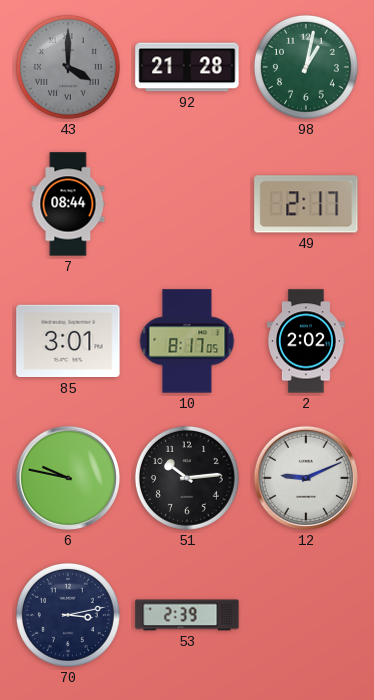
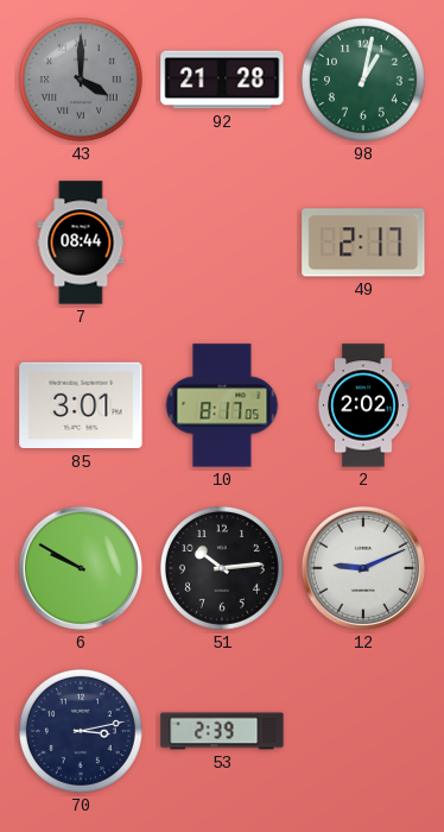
6: 9:47 -> 9:50
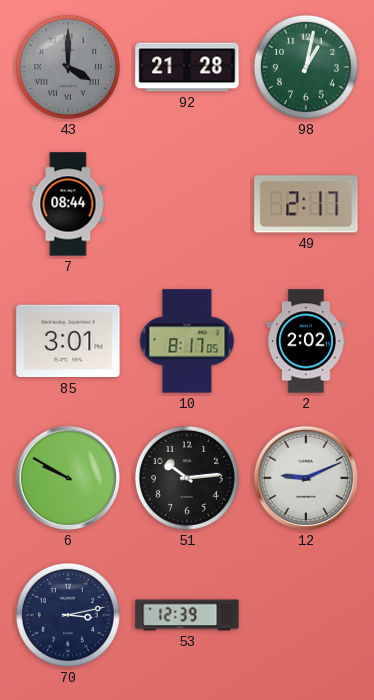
53: 2:39 -> 12:39
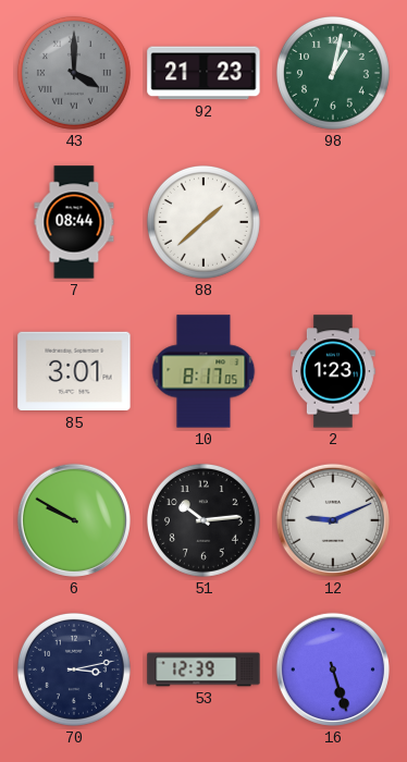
92: 21:28 -> 21:23
88: none -> 1:38
49: 2:17 -> none
2: 2:02 -> 1:23
16: none -> 5:27
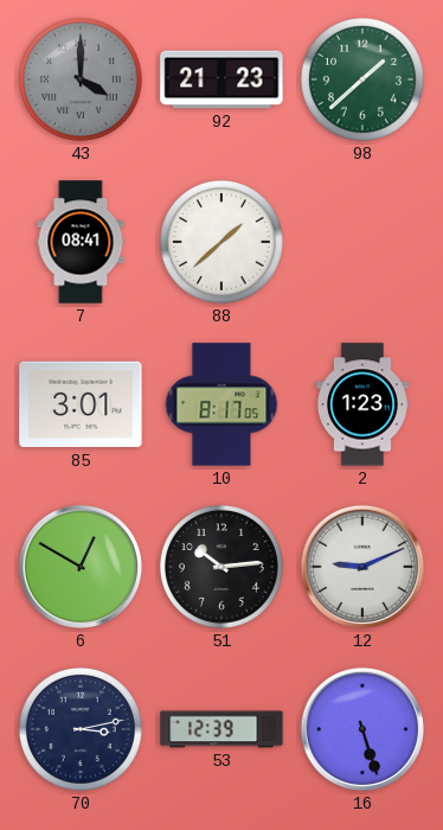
98: 1:02 -> 1:38
7: 08:44 -> 08:41
6: 9:50 -> 12:50
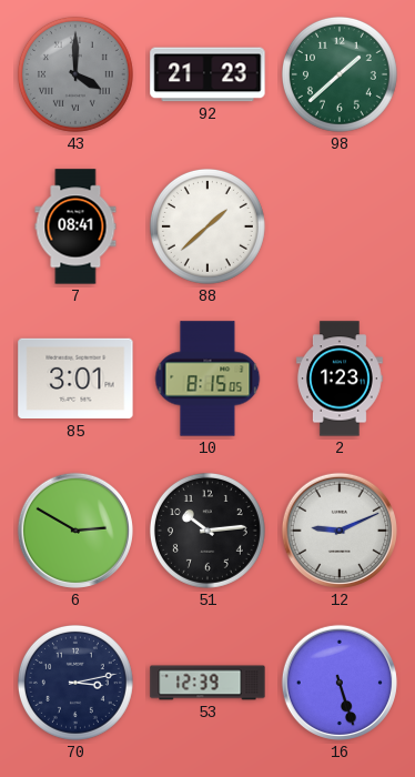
10: 8:17 -> 8:15
6: 12:50 -> 2:50
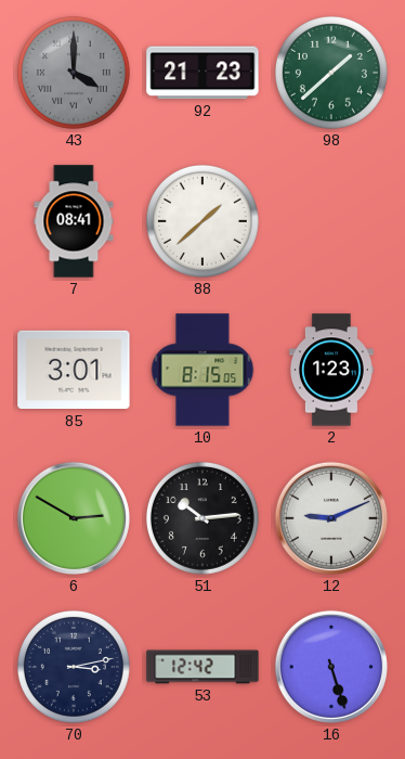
53: 12:39 -> 12:42
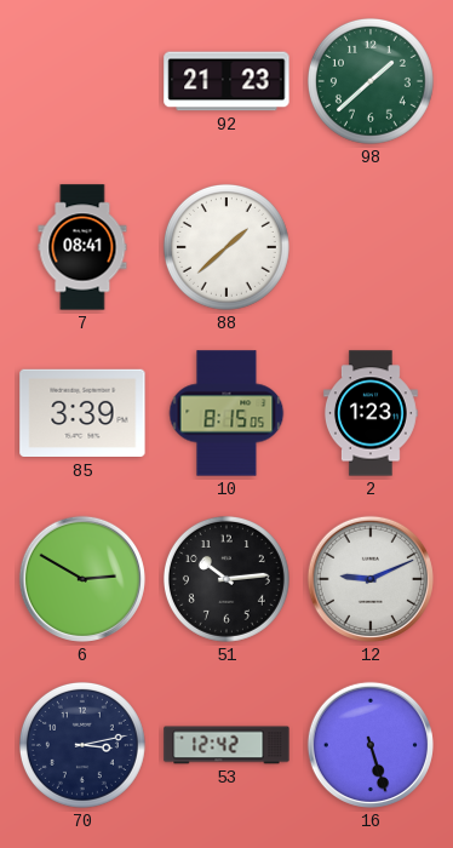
43: 4:00 -> none
85: 3:01 -> 3:39
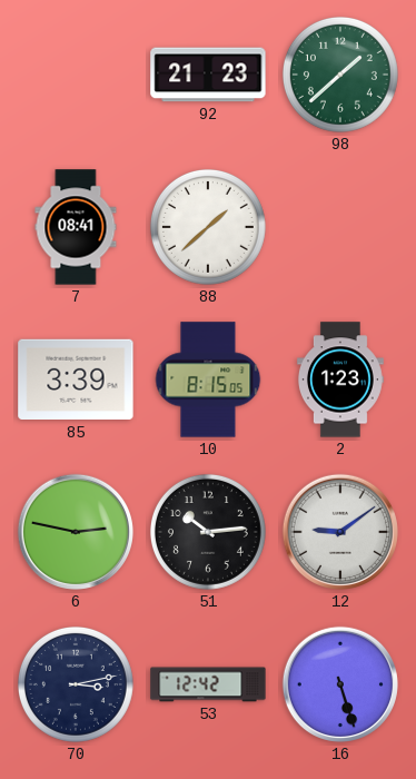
6: 2:50 -> 2:47
12: 9:11 -> 9:09
